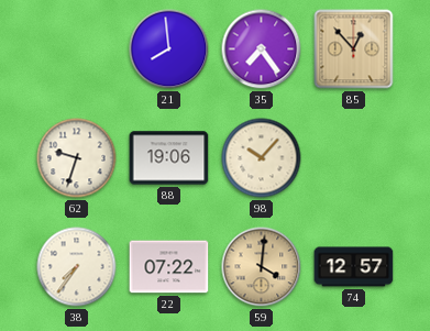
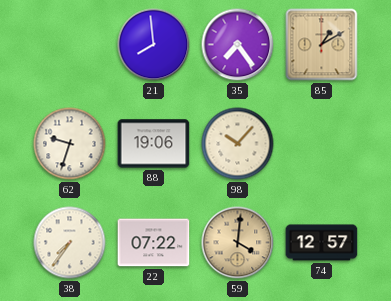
85: 12:53 -> 1:10
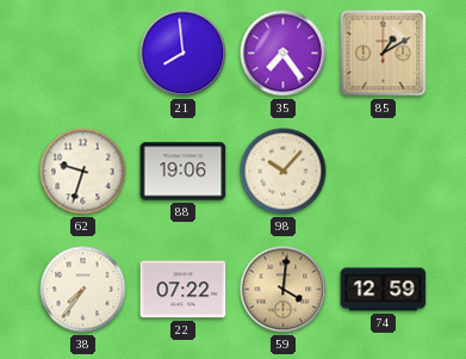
74: 12:57 -> 12:59
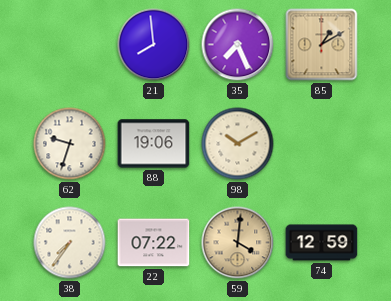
35: 7:24 -> 7:26
98: 10:07 -> 10:10
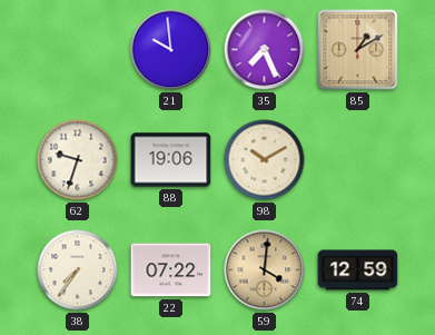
21: 7:59 -> 9:59
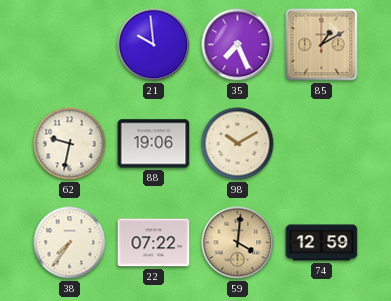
62: 9:33 -> 9:32
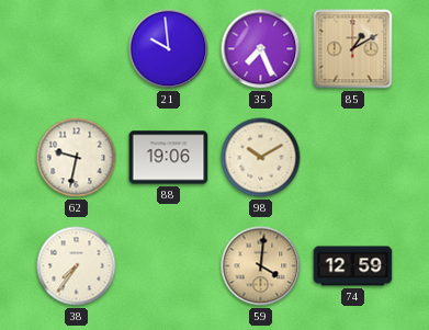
22: 07:22 -> none
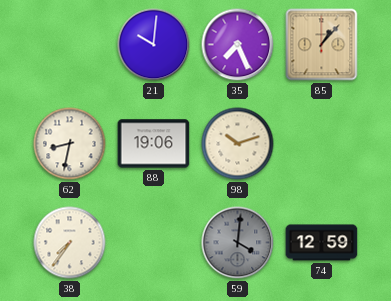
21: 9:59 -> 10:01
85: 1:10 -> 1:07
62: 9:32 -> 8:32
98: 10:10 -> 10:12
59 dial: champagne -> grey
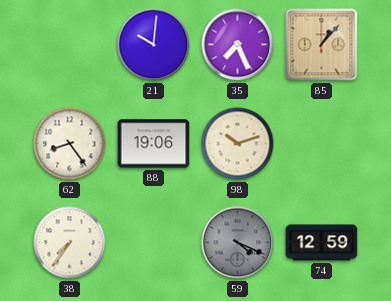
62: 8:32 -> 8:24
59: 4:01 -> 4:19
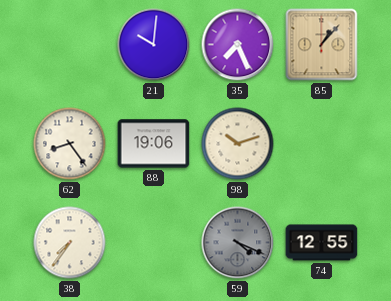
74: 12:59 -> 12:55
